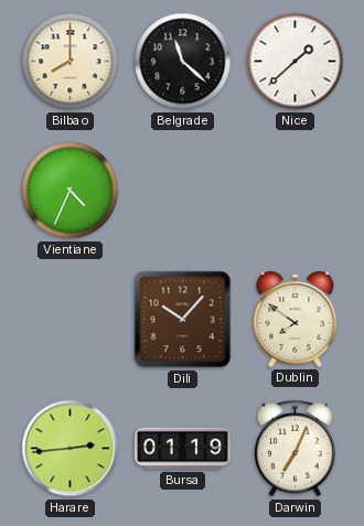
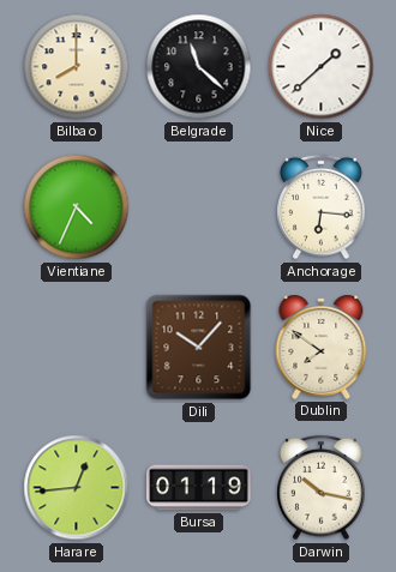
Anchorage: none -> 6:16
Harare: 2:44 -> 12:44
Darwin: 7:04 -> 10:17
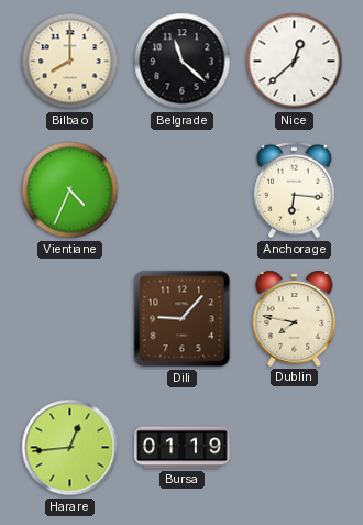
Nice: 1:38 -> 12:38
Dili: 10:07 -> 9:07
Dublin: 7:51 -> 7:47
Darwin: 10:17 -> none
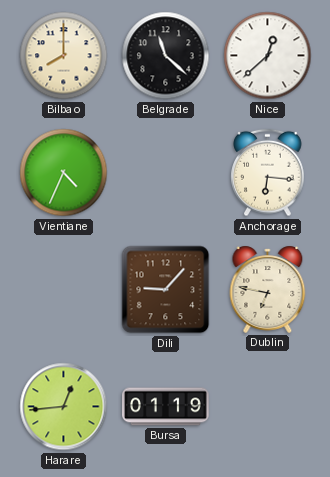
Dublin: 7:47 -> 6:47
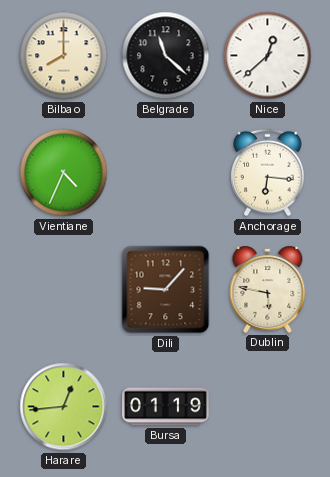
Dublin: 6:47 -> 5:47
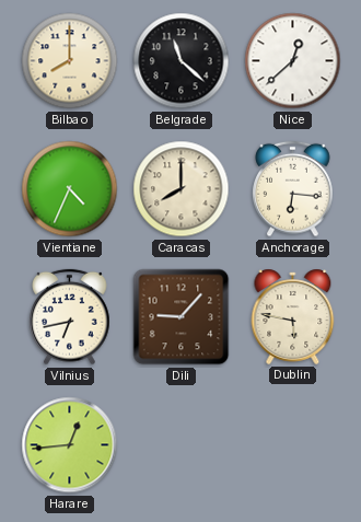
Caracas: none -> 8:00
Vilnius: none -> 6:43
Bursa: 01:19 -> none
